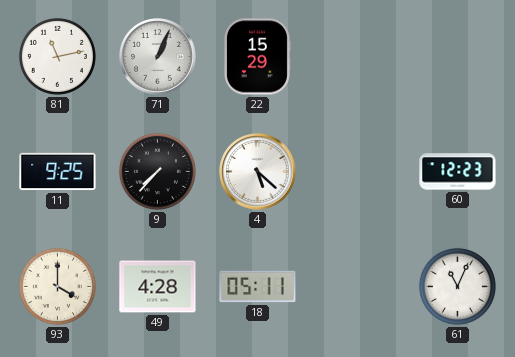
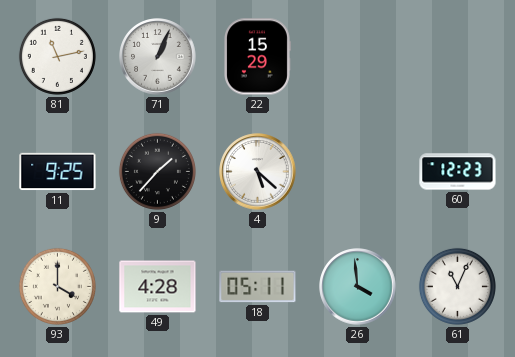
9: 7:37 -> 1:37
26: none -> 3:59
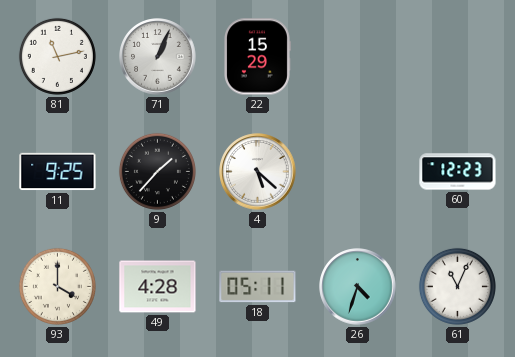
26: 3:59 -> 4:33
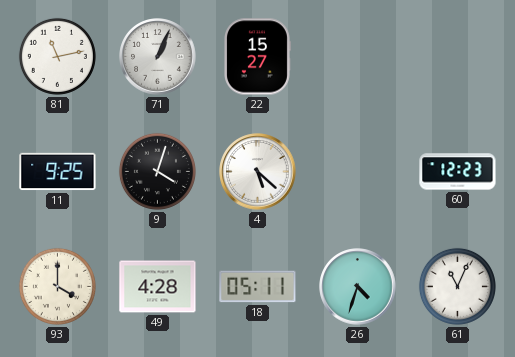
22: 15:29 -> 15:27
9: 1:37 -> 4:03
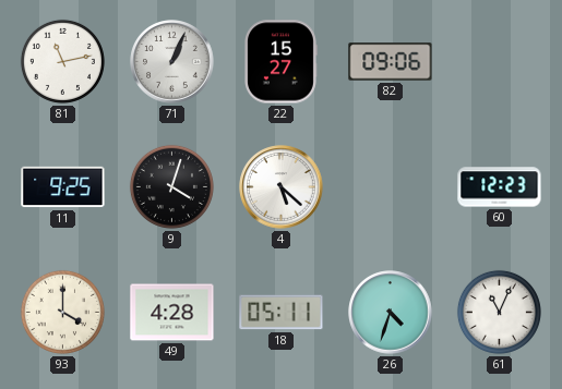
82: none -> 09:06
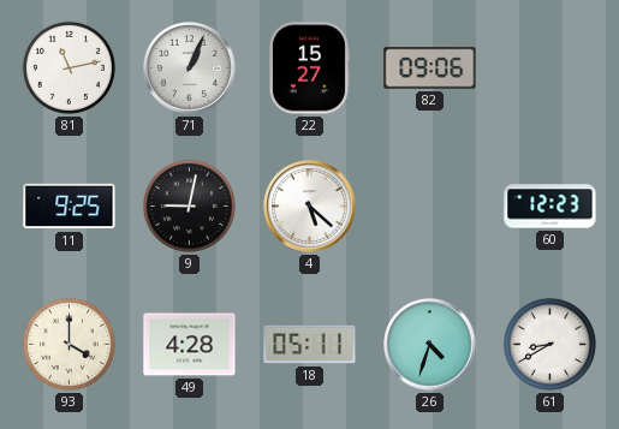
9: 4:03 -> 9:02
61: 11:04 -> 8:40
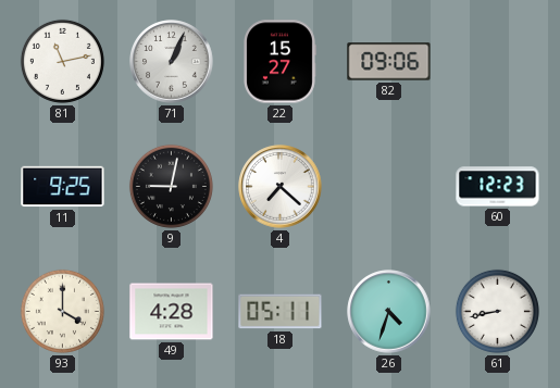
4: 5:22 -> 7:22
61: 8:40 -> 8:43
